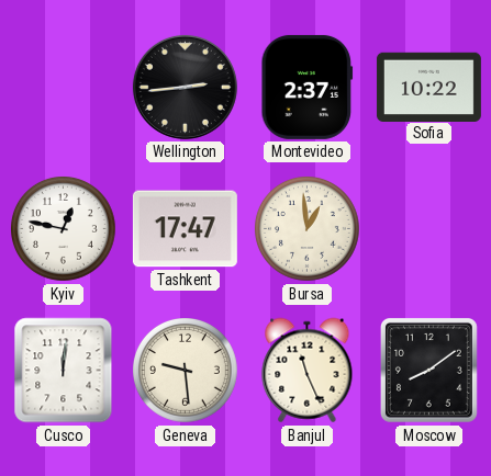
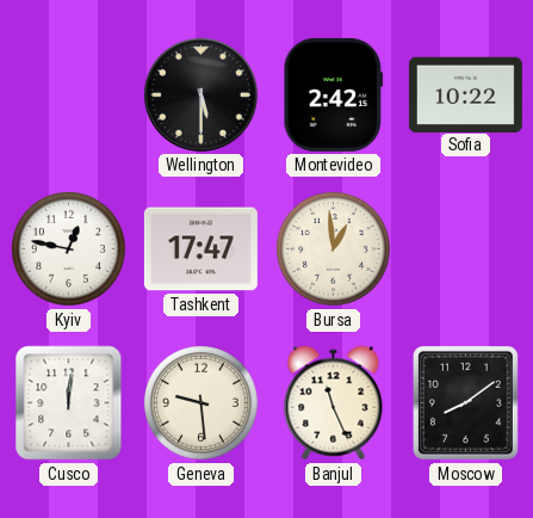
Wellington: 2:44 -> 5:30
Montevideo: 2:37 -> 2:42
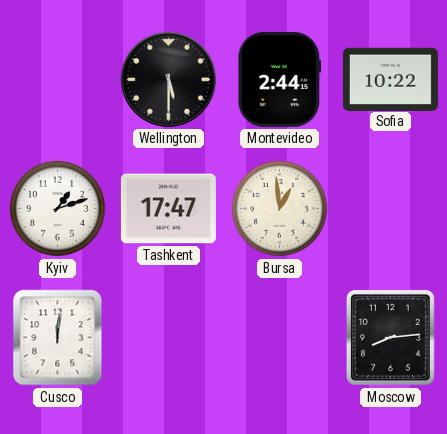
Montevideo: 2:42 -> 2:44
Kyiv: 12:47 -> 1:12
Geneva: 9:29 -> none
Banjul: 11:26 -> none
Moscow: 8:09 -> 8:14
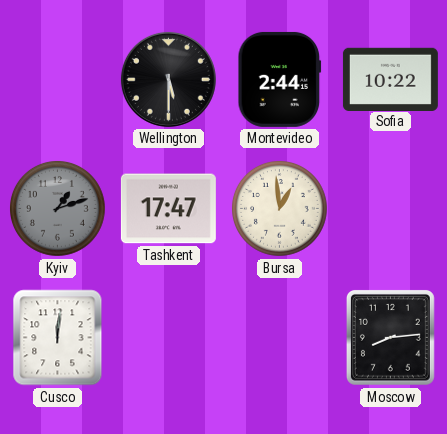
Kyiv dial: white -> grey
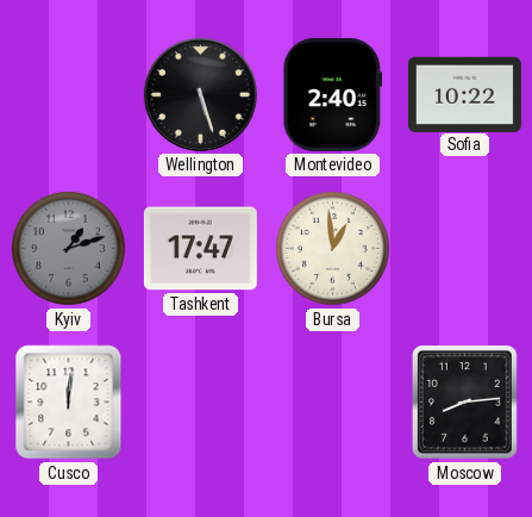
Wellington: 5:30 -> 5:27
Montevideo: 2:44 -> 2:40
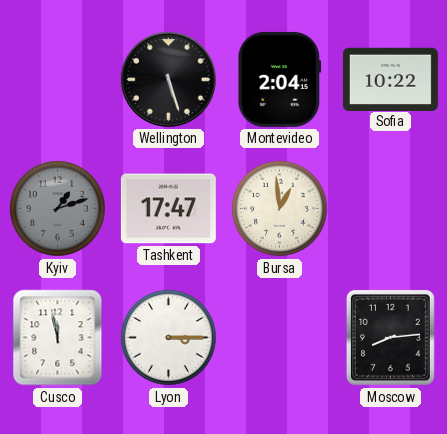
Montevideo: 2:40 -> 2:04
Cusco: 12:01 -> 11:58
Lyon: none -> 3:15
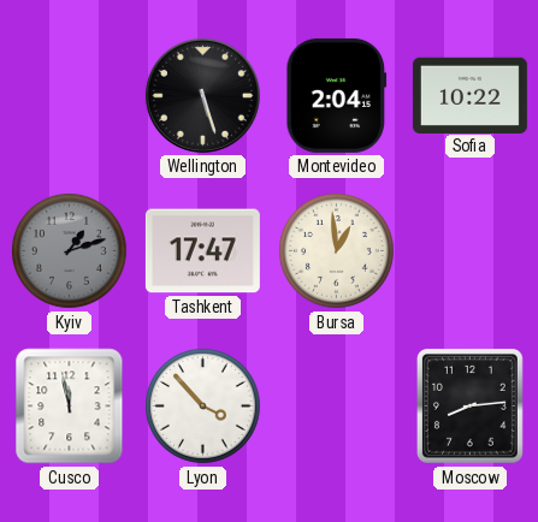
Lyon: 3:15 -> 3:53
